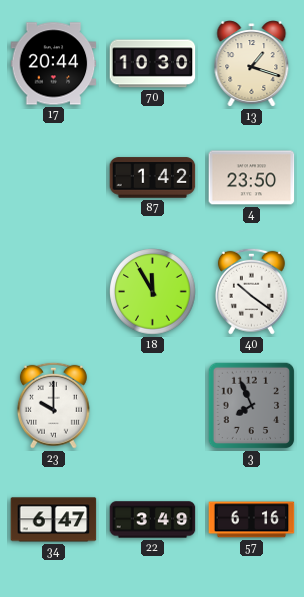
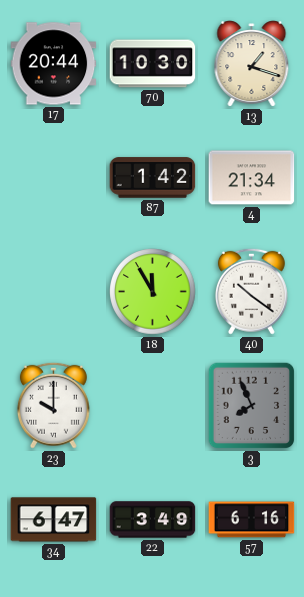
4: 23:50 -> 21:34
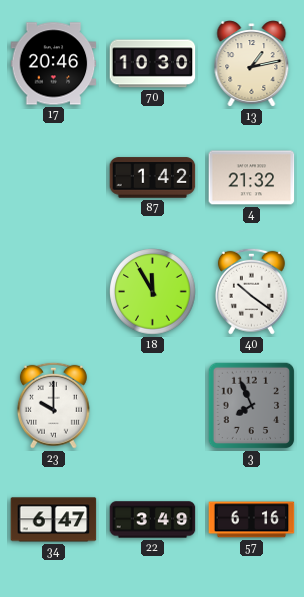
17: 20:44 -> 20:46
13: 1:18 -> 1:13
4: 21:34 -> 21:32
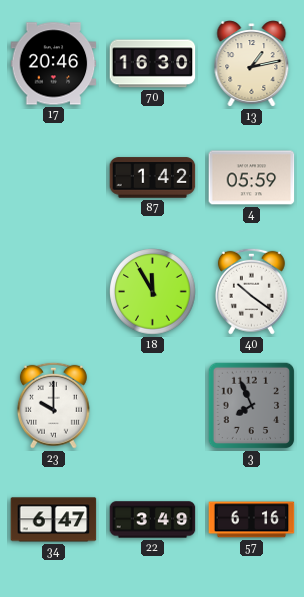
70: 10:30 -> 16:30
4: 21:32 -> 05:59
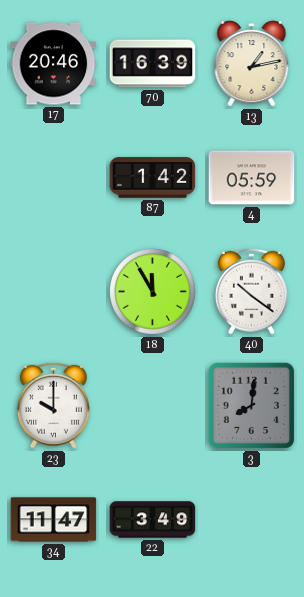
70: 16:30 -> 16:39
3: 7:56 -> 8:01
34: 6:47 -> 11:47
57: 6:16 -> none
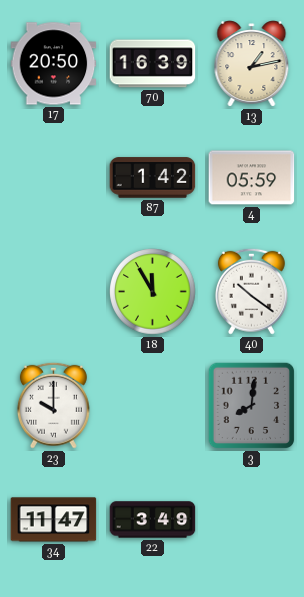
17: 20:46 -> 20:50
